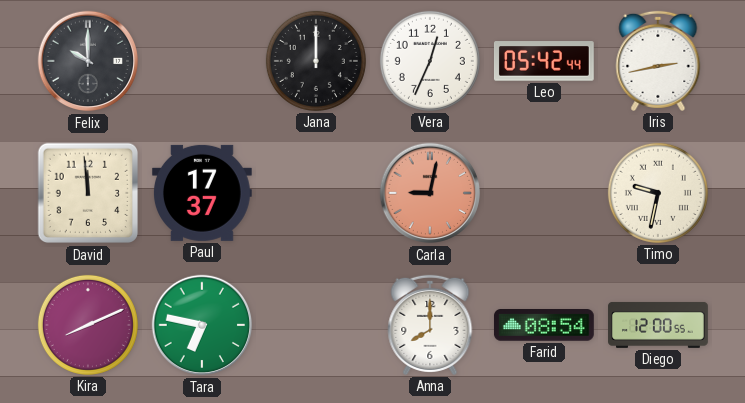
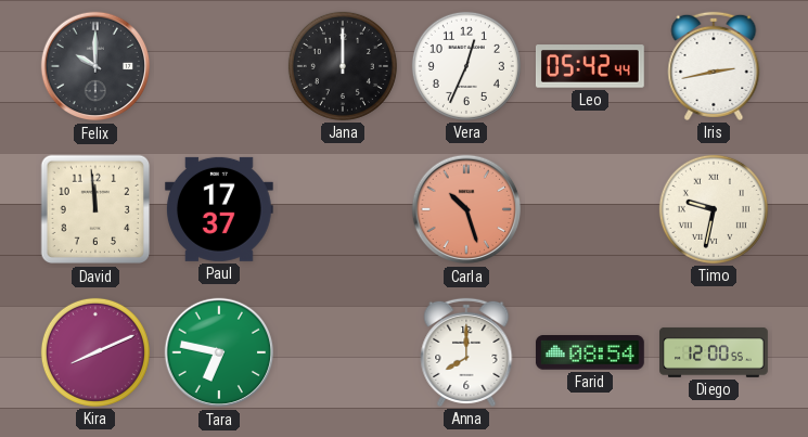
Carla: 9:02 -> 10:27
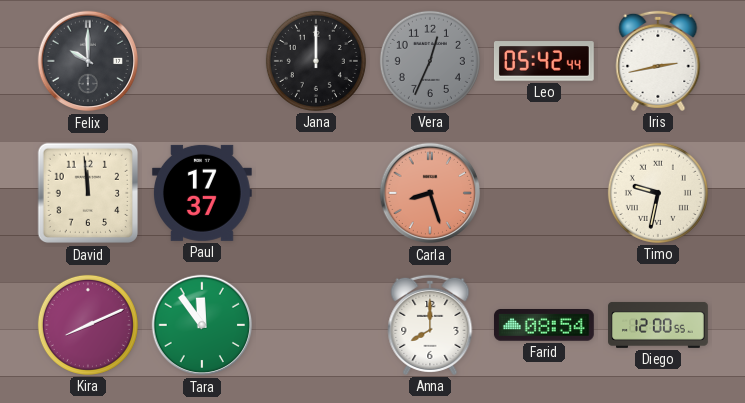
Vera dial: white -> grey
Carla: 10:27 -> 8:27
Tara: 6:47 -> 11:54
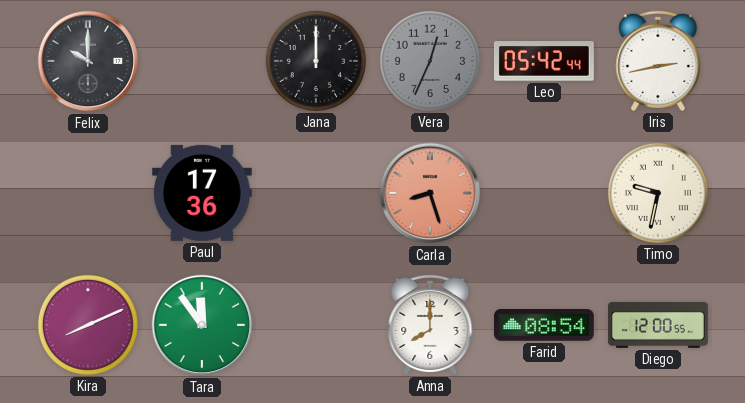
David: 11:59 -> none
Paul: 17:37 -> 17:36
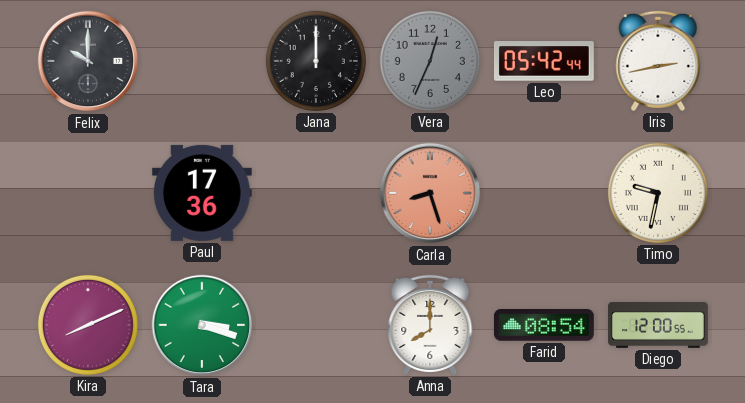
Tara: 11:54 -> 3:18
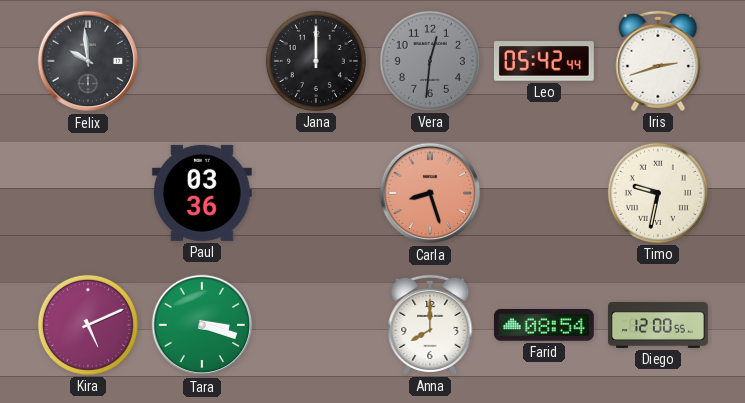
Felix: 10:00 -> 9:59
Vera: 12:34 -> 12:31
Iris: 2:43 -> 2:42
Paul: 17:36 -> 03:36
Kira: 8:11 -> 5:11
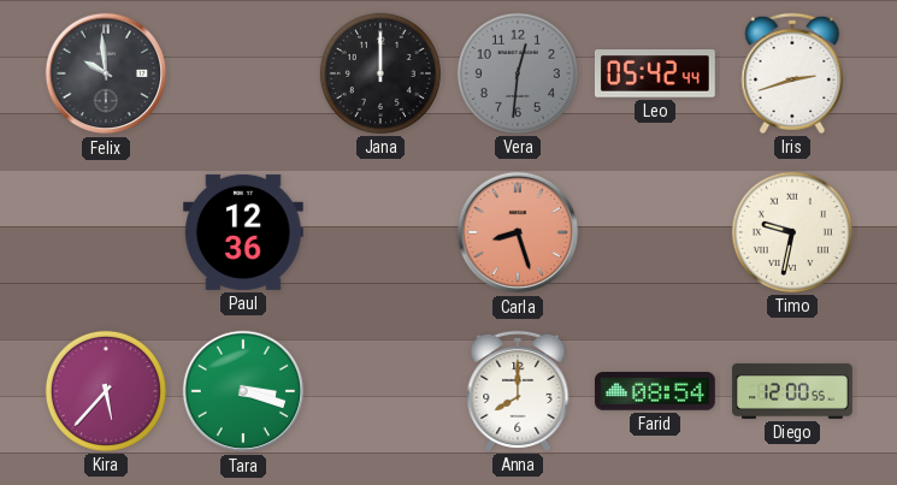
Paul: 03:36 -> 12:36
Kira: 5:11 -> 5:37
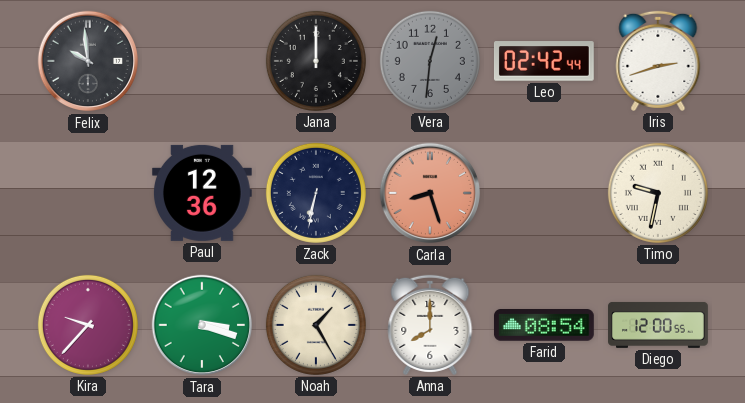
Leo: 05:42 -> 02:42
Zack: none -> 6:32
Kira: 5:37 -> 9:37
Noah: none -> 1:25
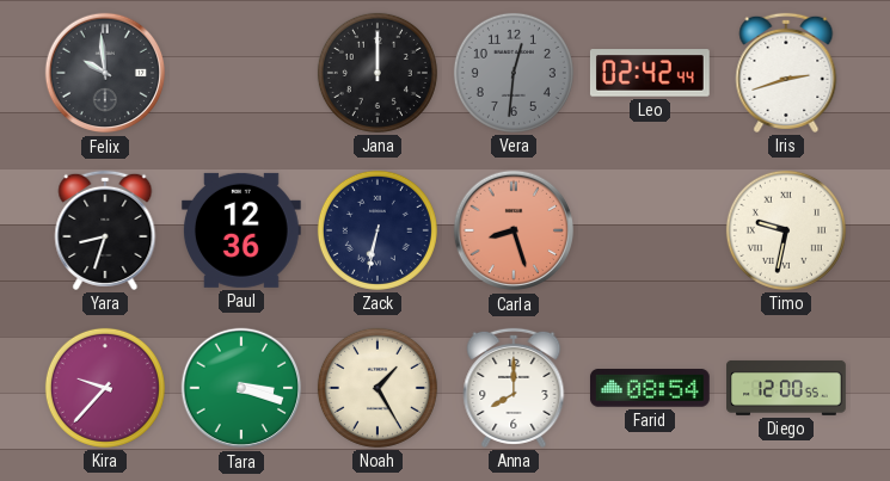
Yara: none -> 8:33
